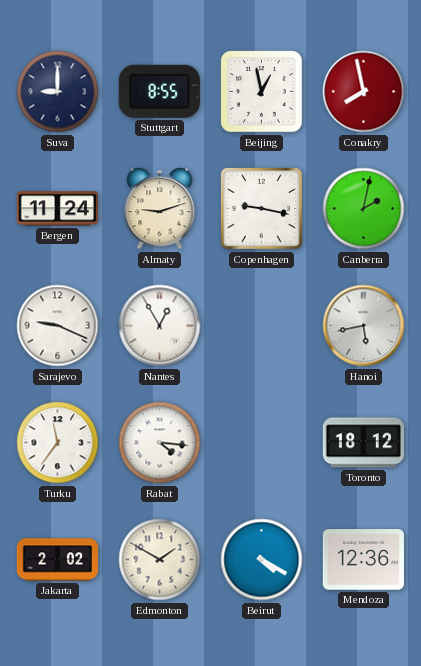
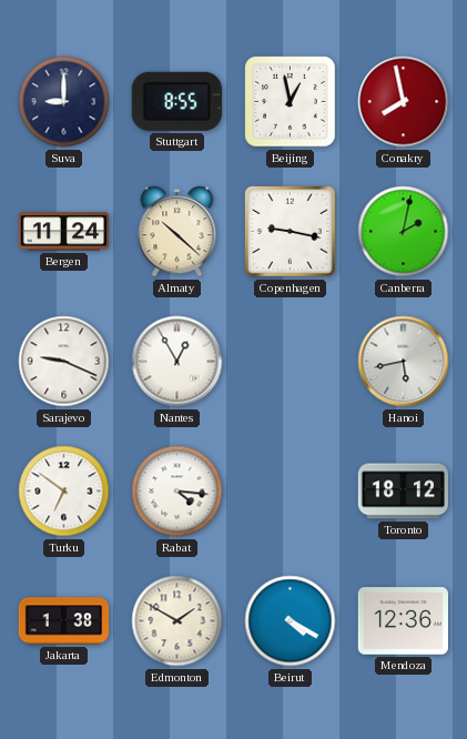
Almaty: 9:12 -> 10:22
Turku: 11:36 -> 6:51
Jakarta: 2:02 -> 1:38
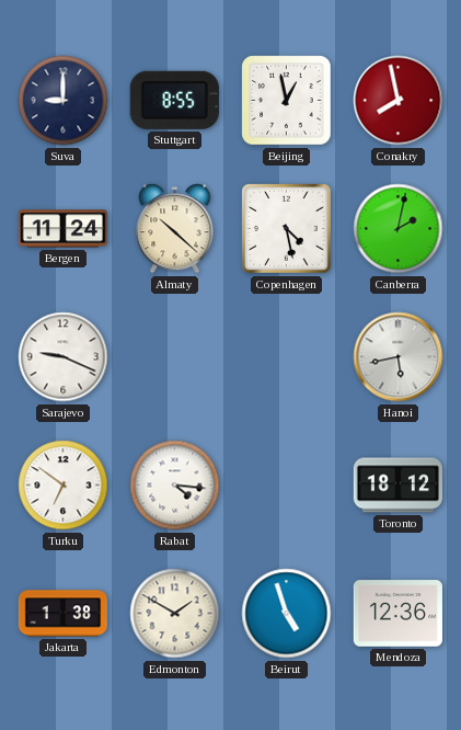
Copenhagen: 9:17 -> 4:28
Nantes: 12:55 -> none
Beirut: 4:20 -> 4:57
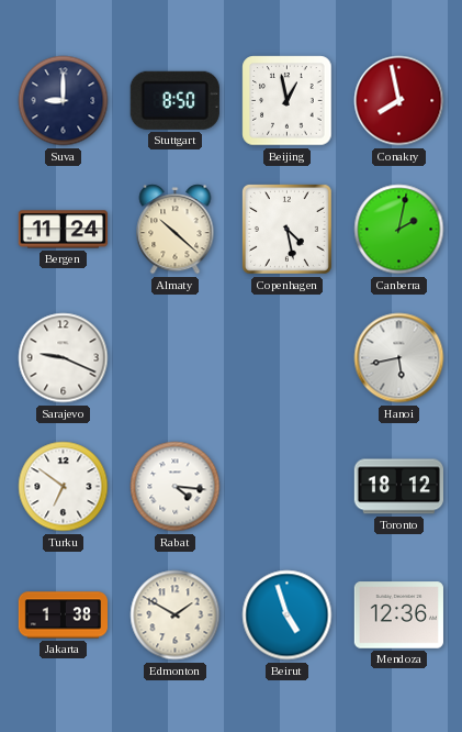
Stuttgart: 8:55 -> 8:50
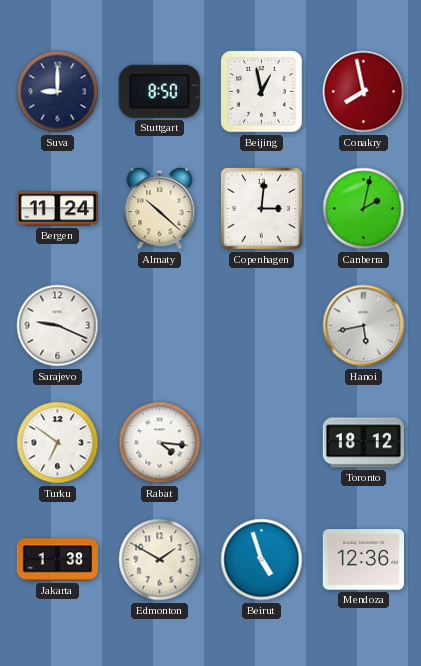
Copenhagen: 4:28 -> 3:01
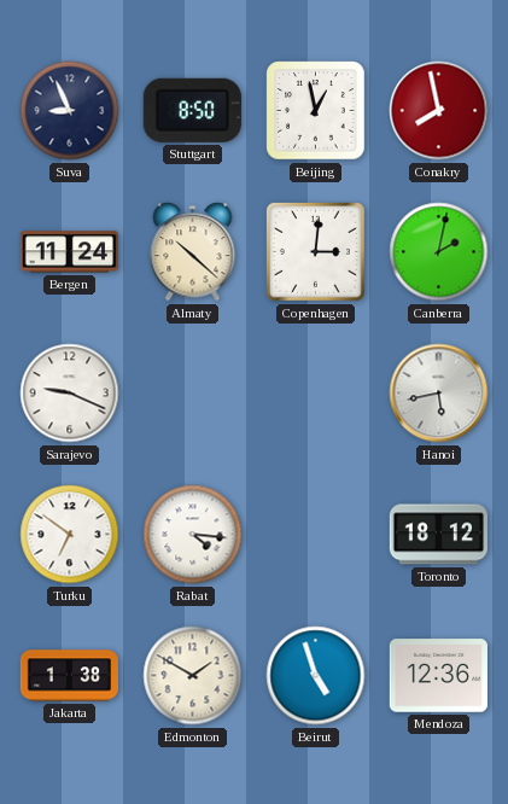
Suva: 9:00 -> 8:56
